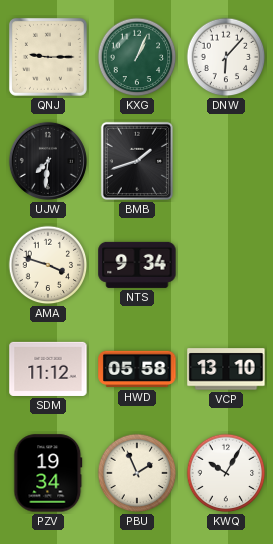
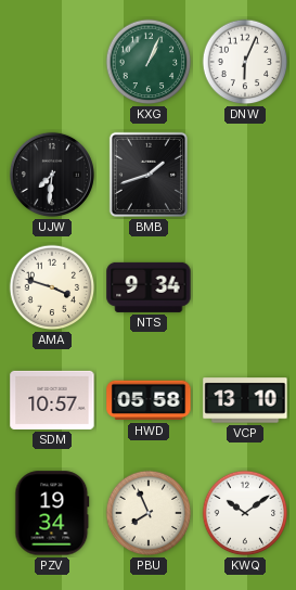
QNJ: 9:15 -> none
DNW: 6:07 -> 6:04
SDM: 11:12 -> 10:57
PBU: 1:56 -> 7:56
KWQ: 10:05 -> 10:09
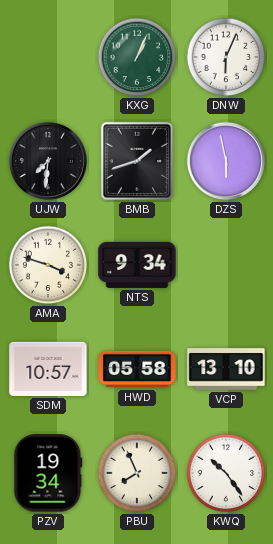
DZS: none -> 5:58
KWQ: 10:09 -> 10:24
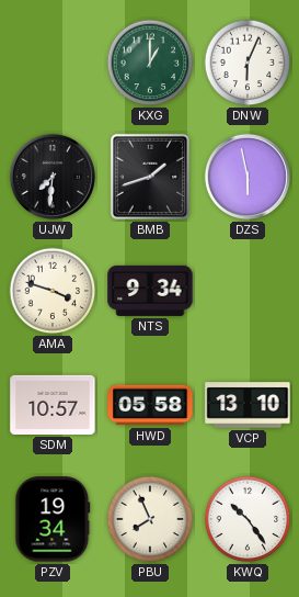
KXG: 1:04 -> 1:00
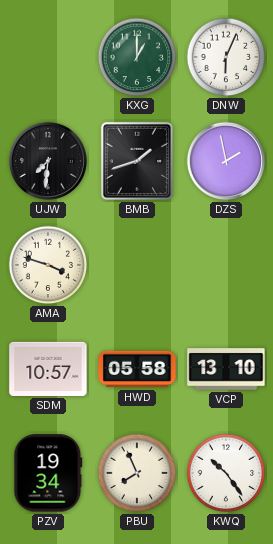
DZS: 5:58 -> 1:58
NTS: 9:34 -> none
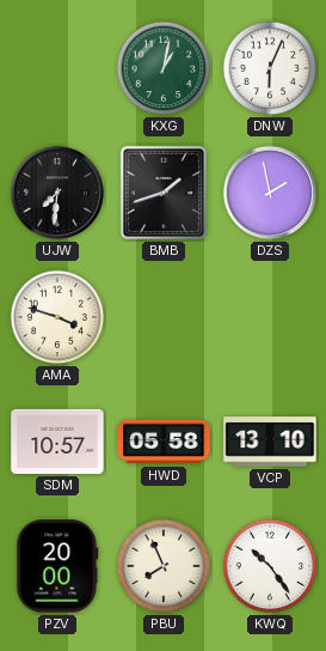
KXG: 1:00 -> 1:02
PZV: 19:34 -> 20:00
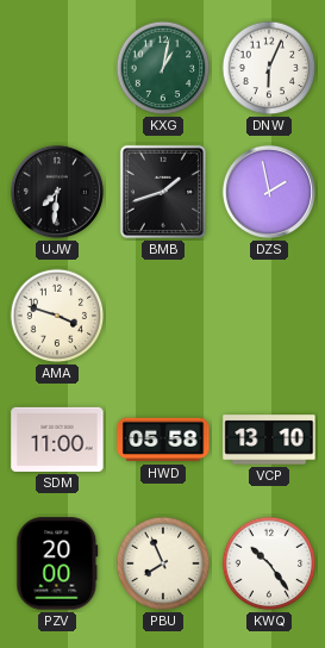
SDM: 10:57 -> 11:00
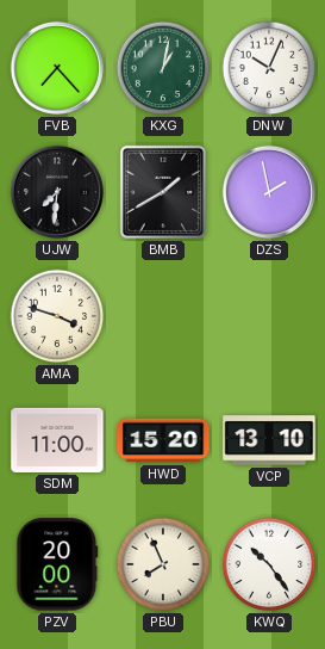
FVB: none -> 7:23
DNW: 6:04 -> 10:04
BMB: 1:42 -> 1:40
HWD: 05:58 -> 15:20
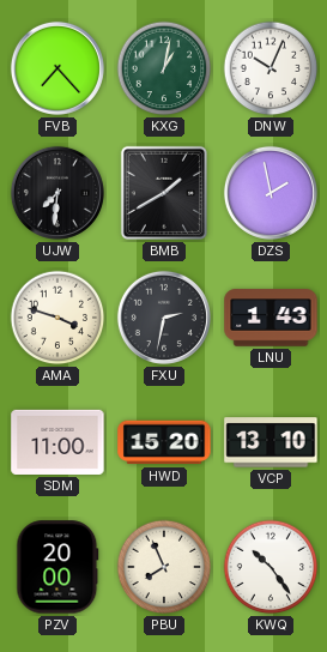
FXU: none -> 2:32
LNU: none -> 1:43
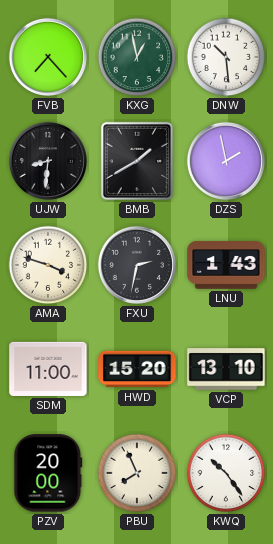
KXG: 1:02 -> 12:58
DNW: 10:04 -> 10:29
UJW: 7:31 -> 8:31
